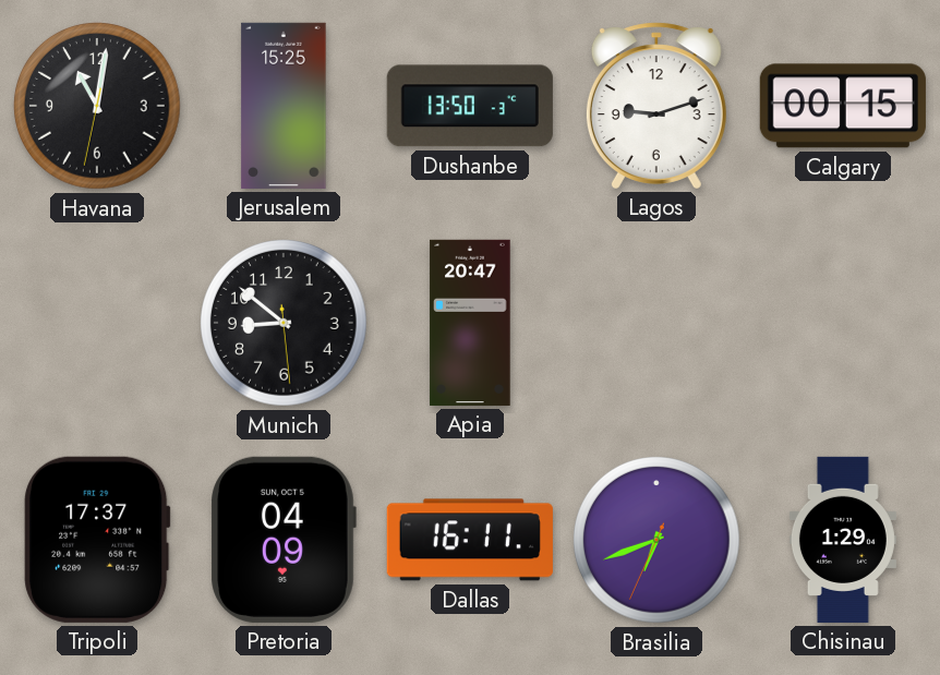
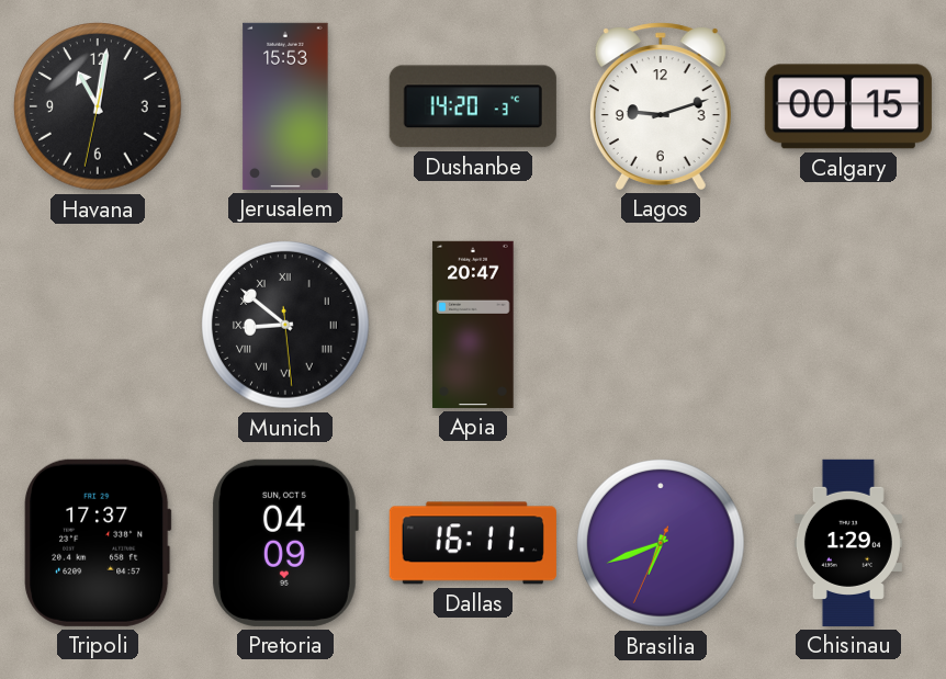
Jerusalem: 15:25 -> 15:53
Dushanbe: 13:50 -> 14:20
Munich numerals: Arabic -> Roman
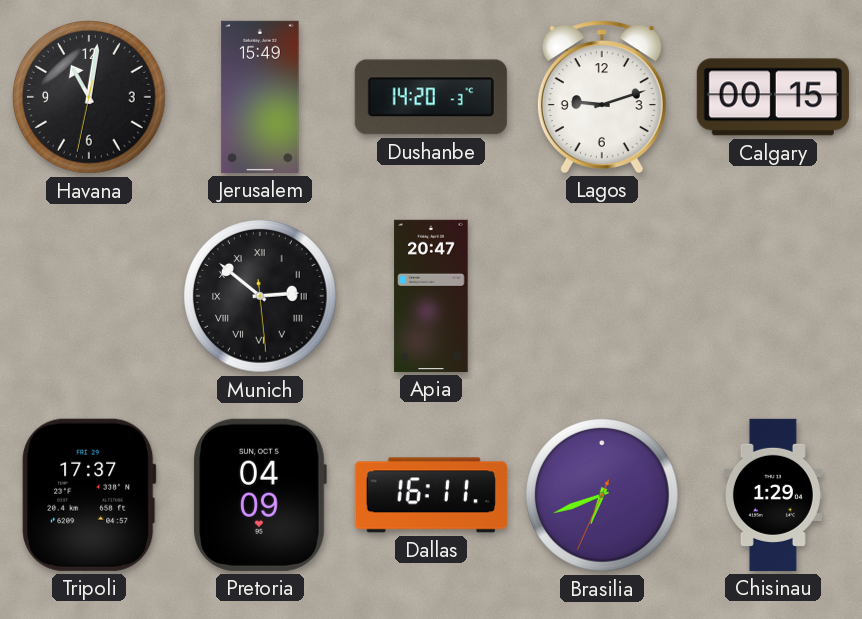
Jerusalem: 15:53 -> 15:49
Munich: 8:51 -> 2:51
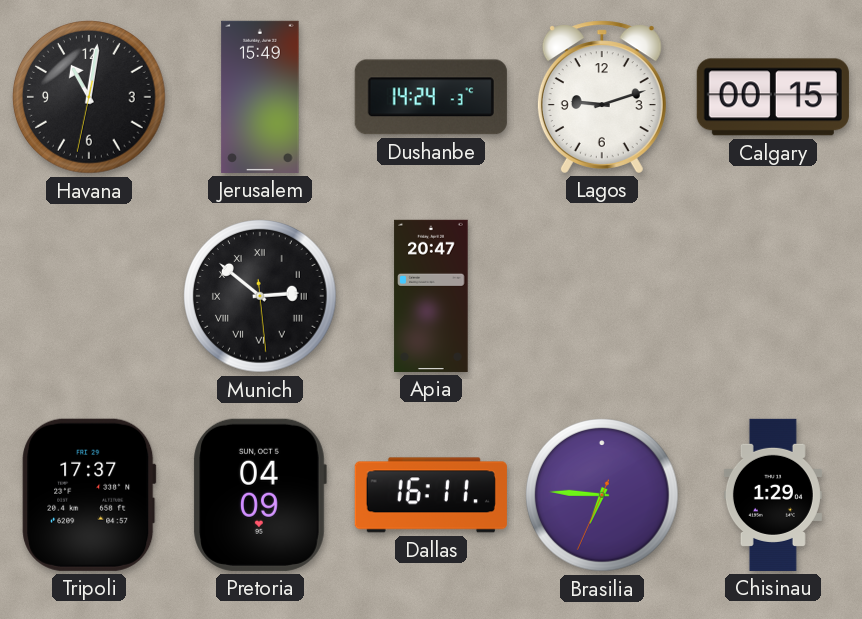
Dushanbe: 14:20 -> 14:24
Brasilia: 6:41 -> 6:45
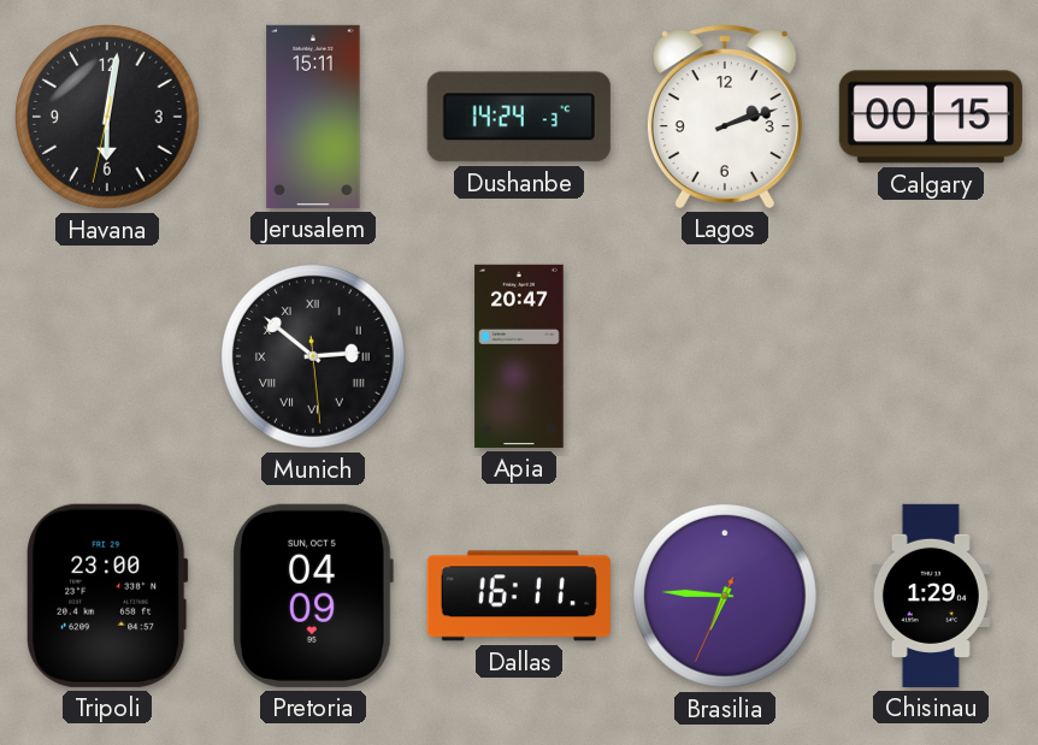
Havana: 11:01 -> 6:01
Jerusalem: 15:49 -> 15:11
Lagos: 9:12 -> 2:12
Tripoli: 17:37 -> 23:00
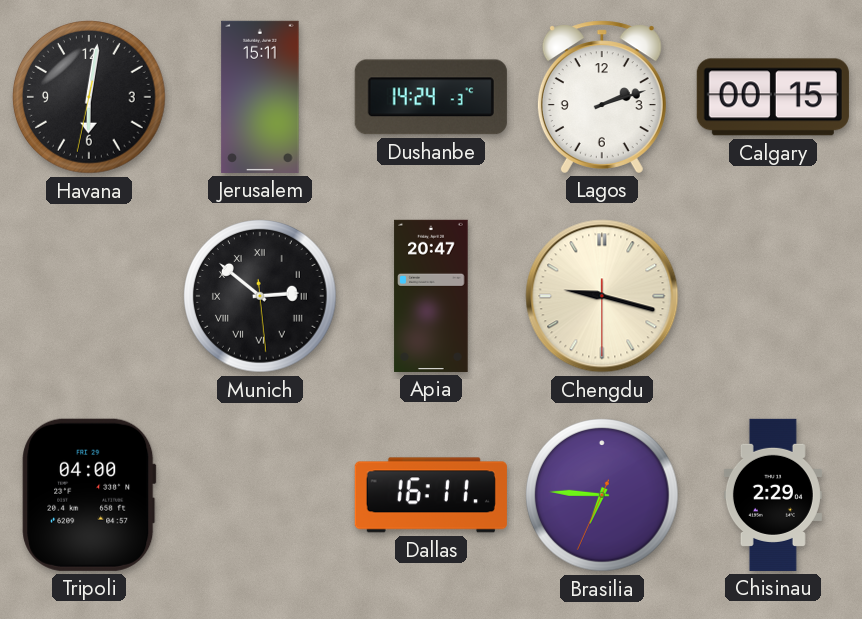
Chengdu: none -> 9:17
Tripoli: 23:00 -> 04:00
Pretoria: 04:09 -> none
Chisinau: 1:29 -> 2:29
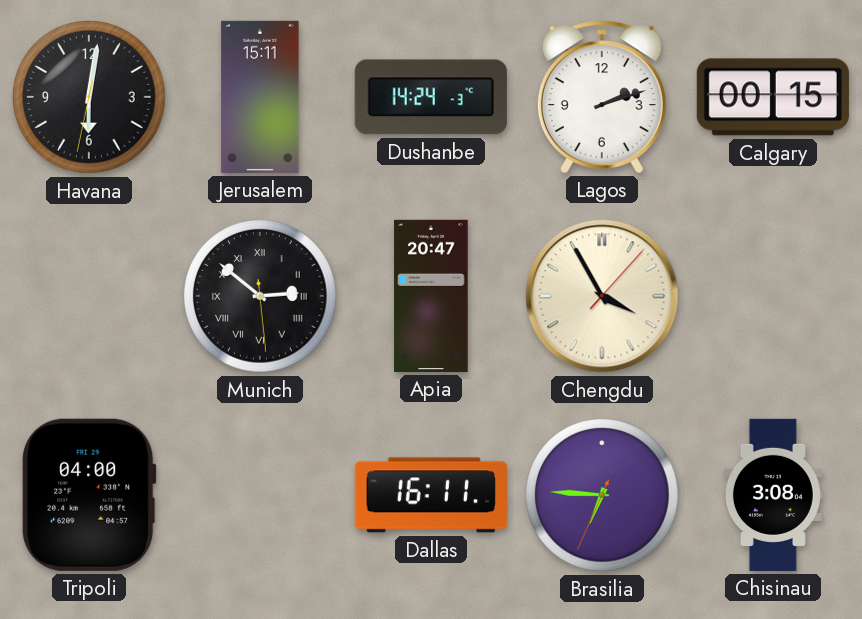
Chengdu: 9:17 -> 3:55
Chisinau: 2:29 -> 3:08
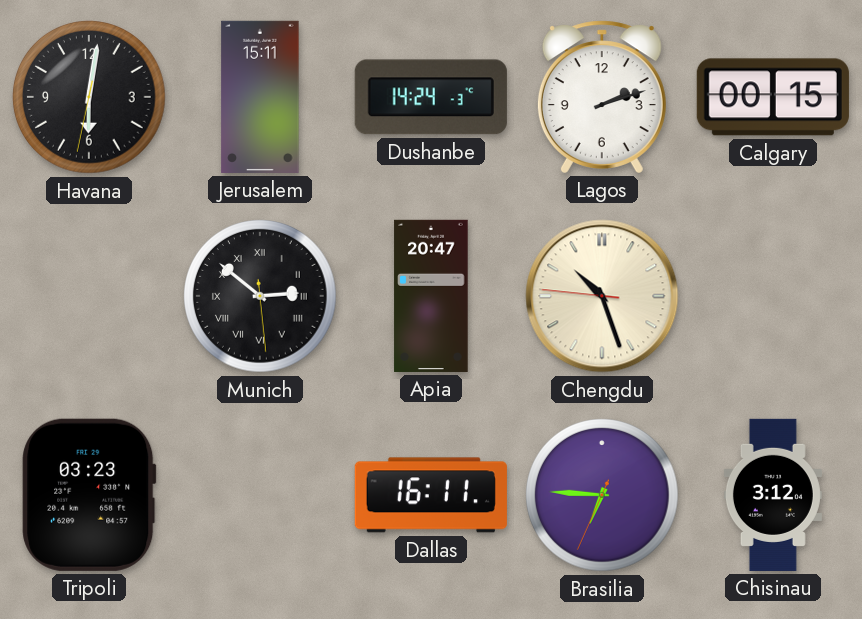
Chengdu: 3:55 -> 10:26
Tripoli: 04:00 -> 03:23
Chisinau: 3:08 -> 3:12
